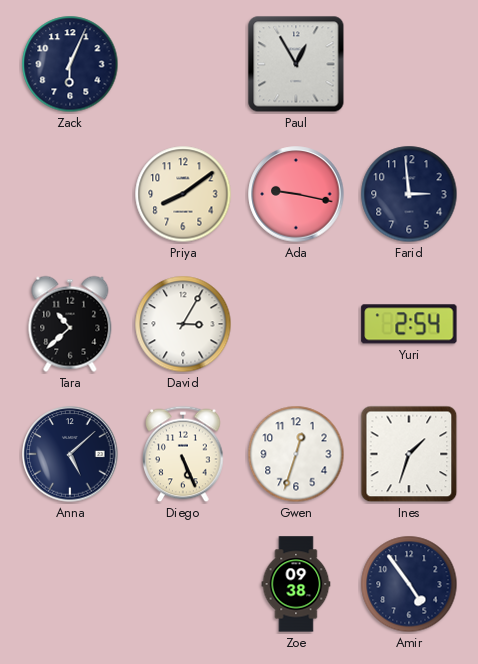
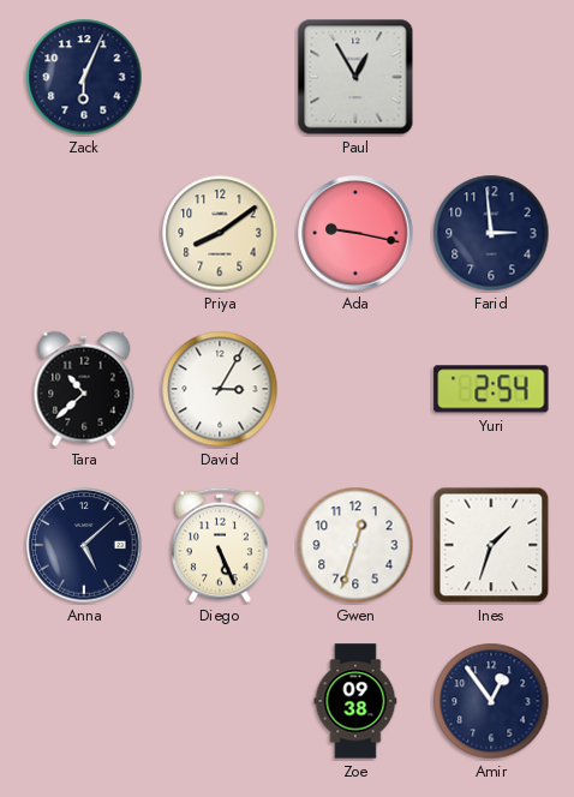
Amir: 4:54 -> 12:54
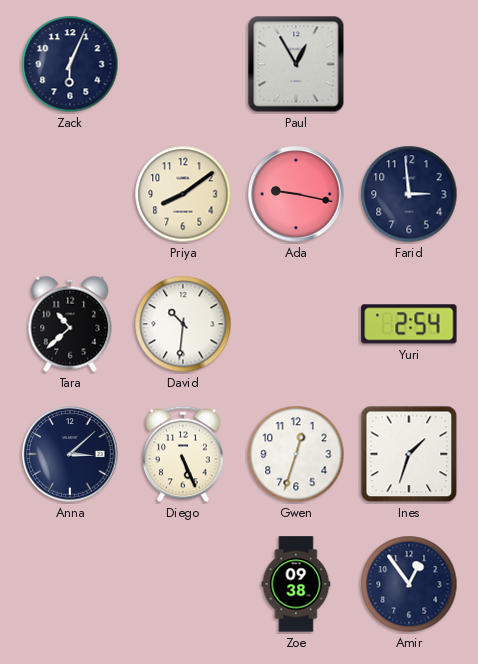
David: 3:05 -> 10:31
Anna: 5:08 -> 3:08
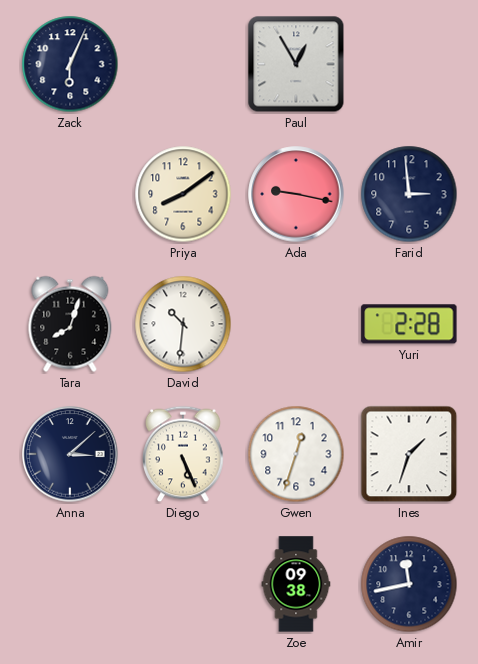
Tara: 10:38 -> 8:03
Yuri: 2:54 -> 2:28
Amir: 12:54 -> 11:43
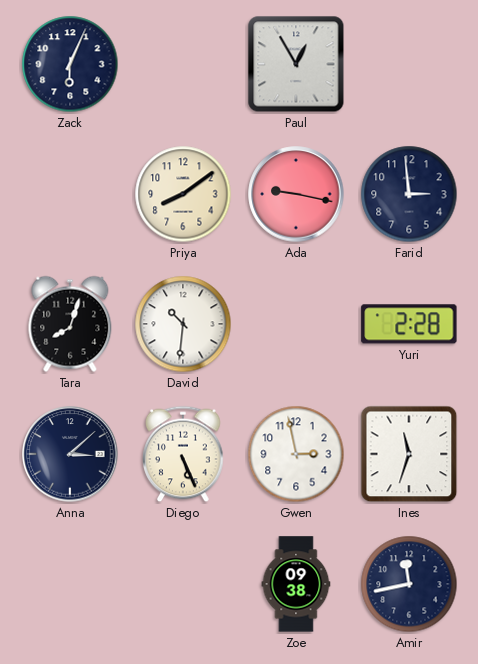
Gwen: 12:33 -> 2:58
Ines: 1:33 -> 11:33
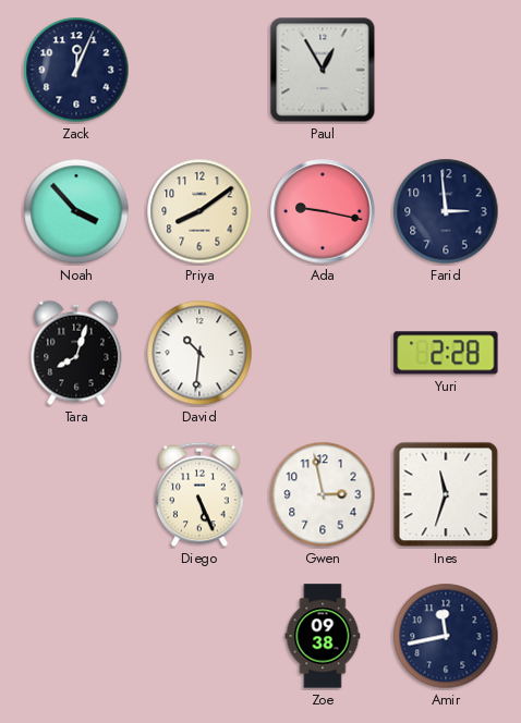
Zack: 6:04 -> 12:04
Noah: none -> 3:53
Anna: 3:08 -> none
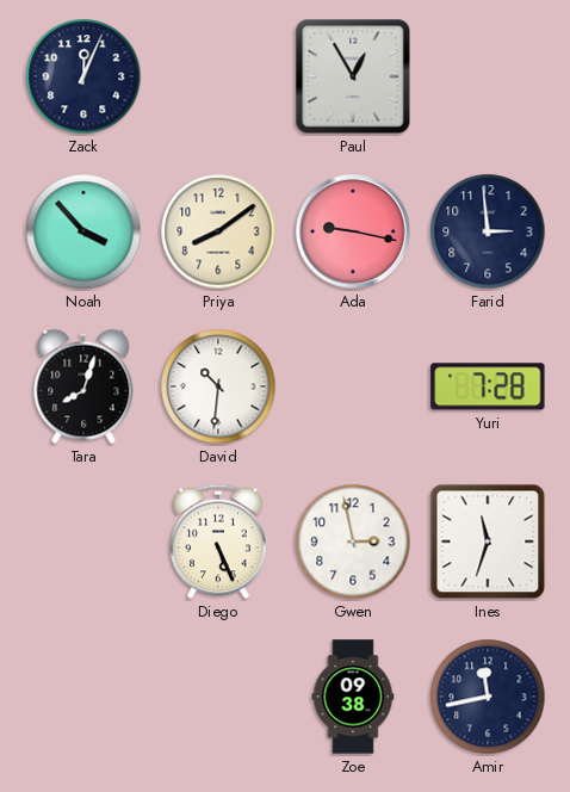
Yuri: 2:28 -> 7:28
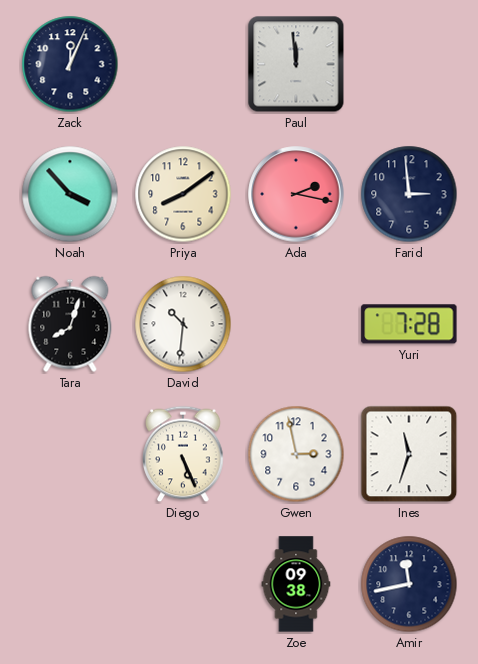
Paul: 12:55 -> 11:59
Ada: 9:17 -> 2:17
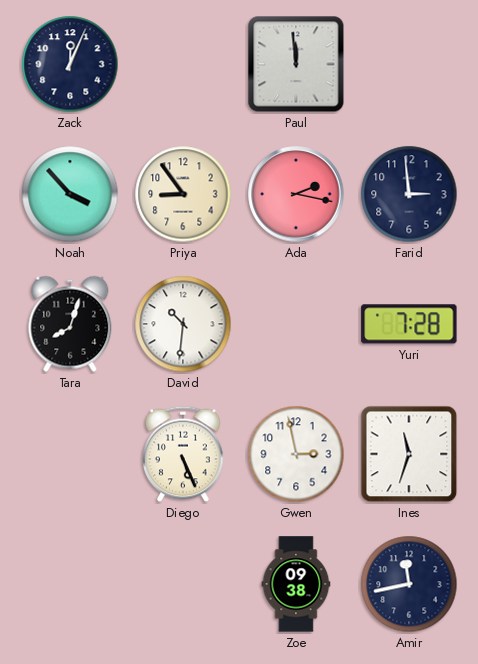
Priya: 8:09 -> 8:54
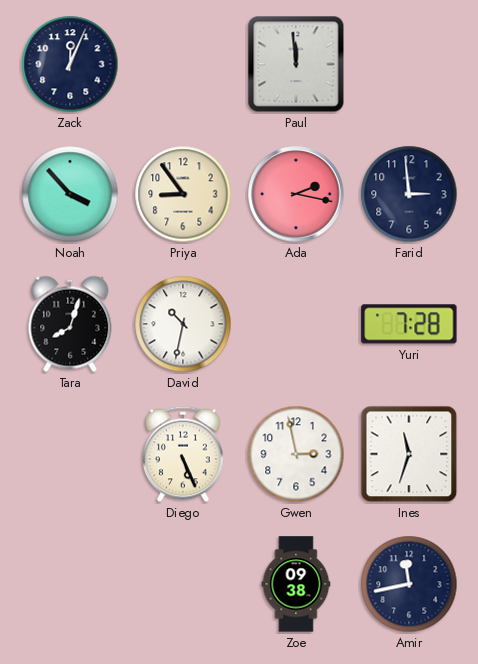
David: 10:31 -> 10:32
